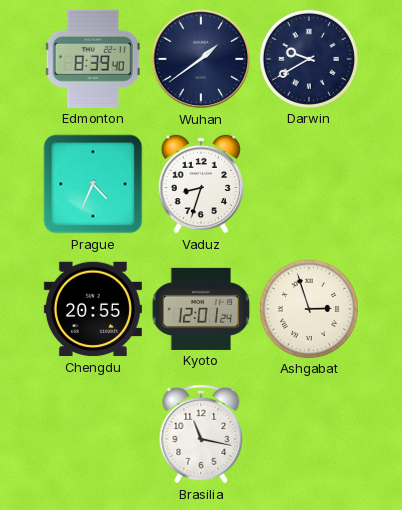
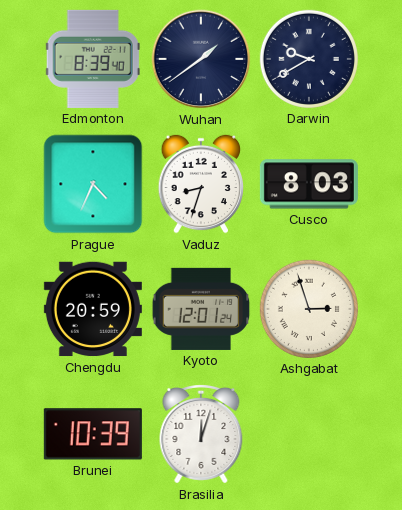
Cusco: none -> 8:03
Chengdu: 20:55 -> 20:59
Brunei: none -> 10:39
Brasilia: 11:17 -> 12:03
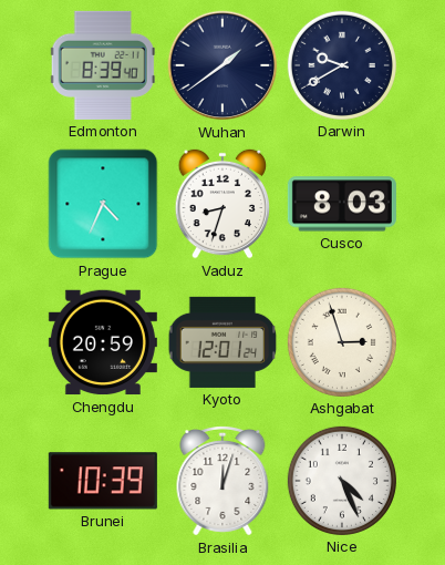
Nice: none -> 4:26
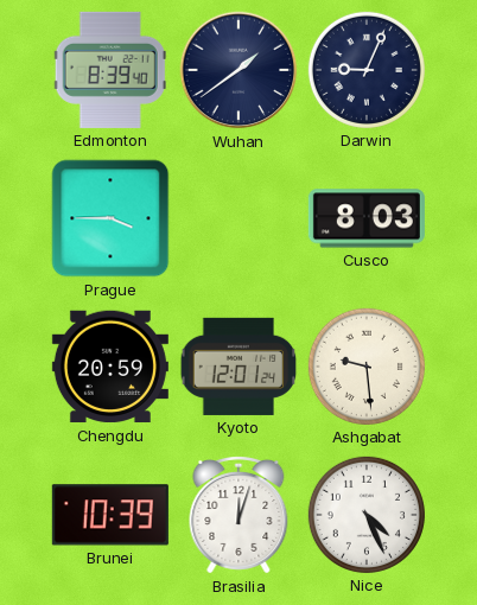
Darwin: 9:40 -> 9:04
Prague: 4:34 -> 3:45
Vaduz: 8:33 -> none
Ashgabat: 2:57 -> 9:29
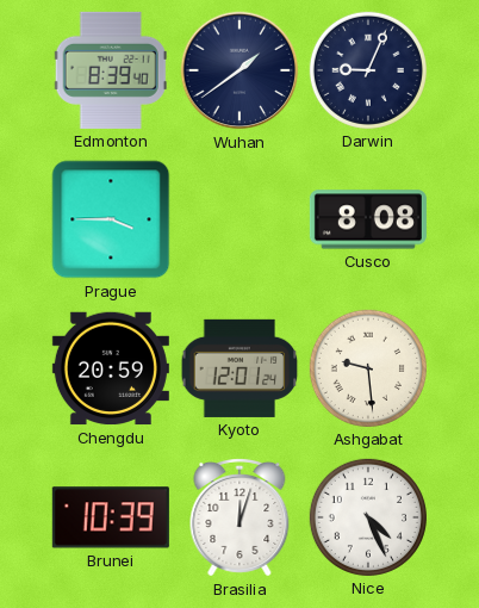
Cusco: 8:03 -> 8:08
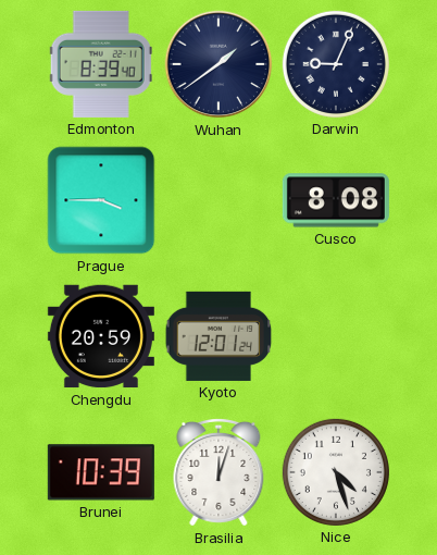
Ashgabat: 9:29 -> none
Nice: 4:26 -> 4:27
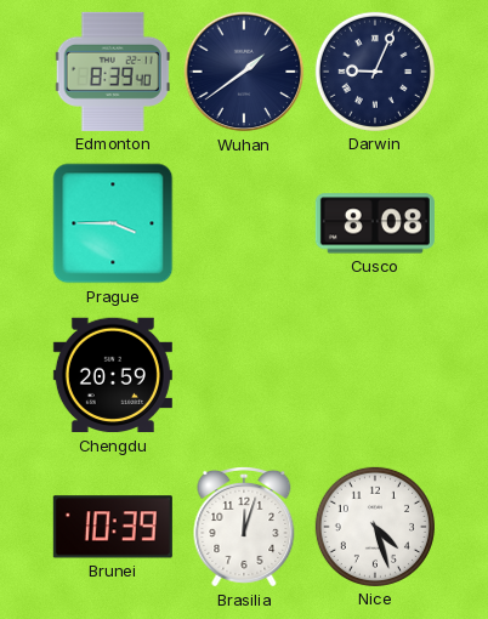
Kyoto: 12:01 -> none
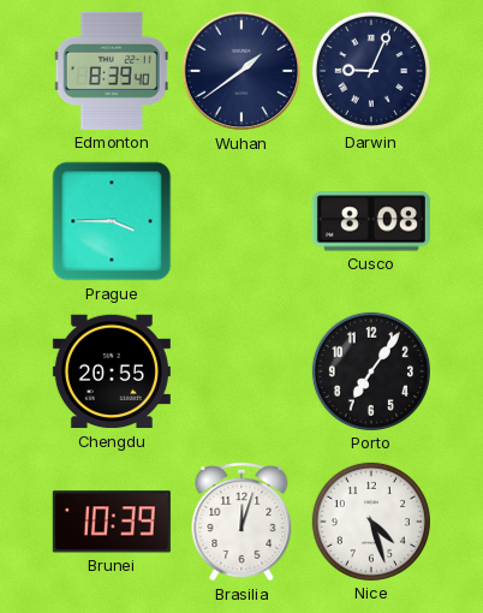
Chengdu: 20:59 -> 20:55
Porto: none -> 7:06
